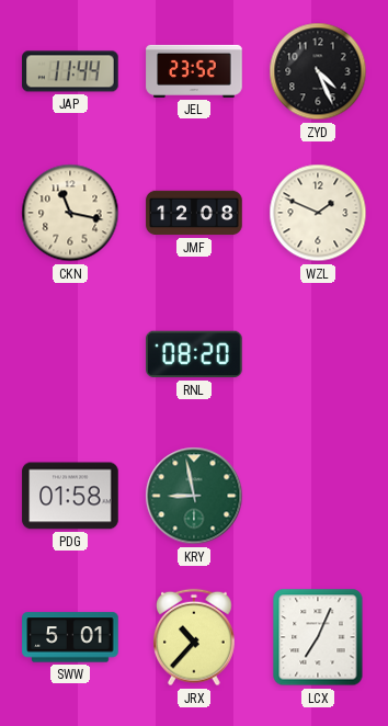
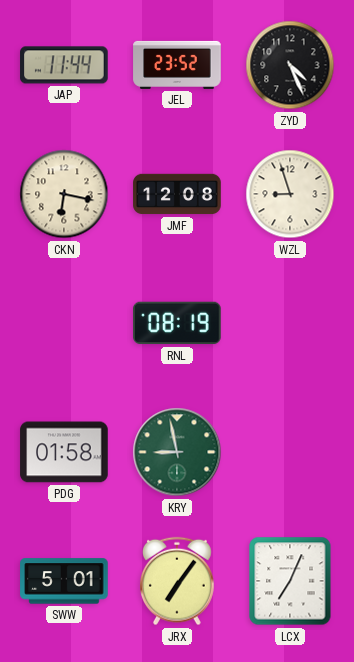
CKN: 11:17 -> 6:17
WZL: 1:49 -> 8:57
RNL: 08:20 -> 08:19
JRX: 10:37 -> 7:06
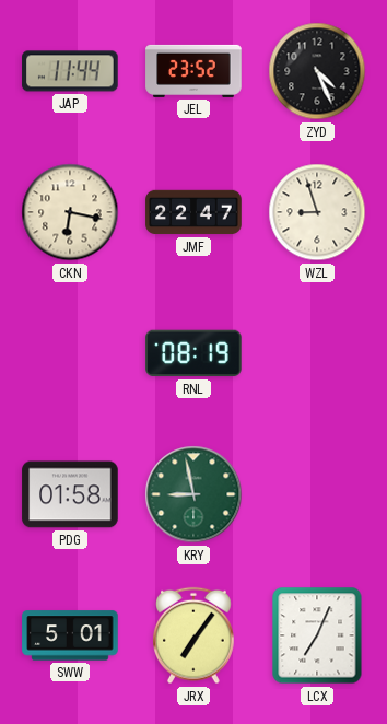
JMF: 12:08 -> 22:47
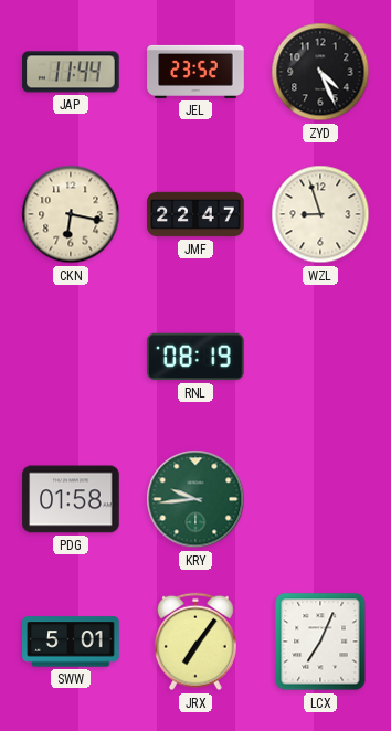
KRY: 8:58 -> 9:44
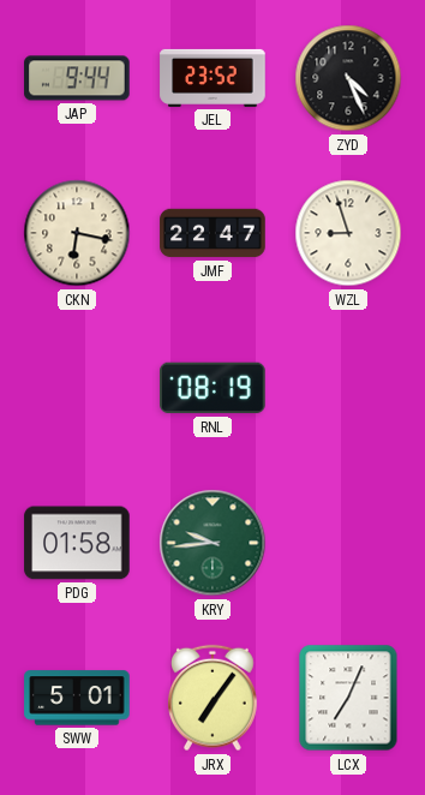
JAP: 11:44 -> 9:44
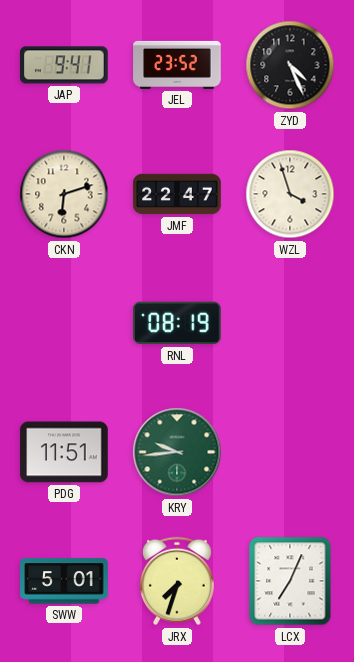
JAP: 9:44 -> 9:41
CKN: 6:17 -> 6:12
WZL: 8:57 -> 3:57
PDG: 01:58 -> 11:51
JRX: 7:06 -> 7:33
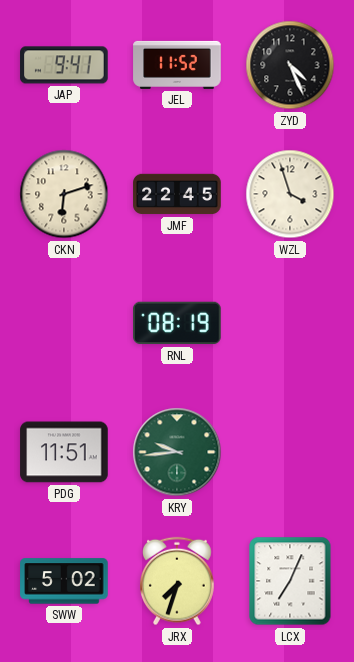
JEL: 23:52 -> 11:52
JMF: 22:47 -> 22:45
SWW: 5:01 -> 5:02
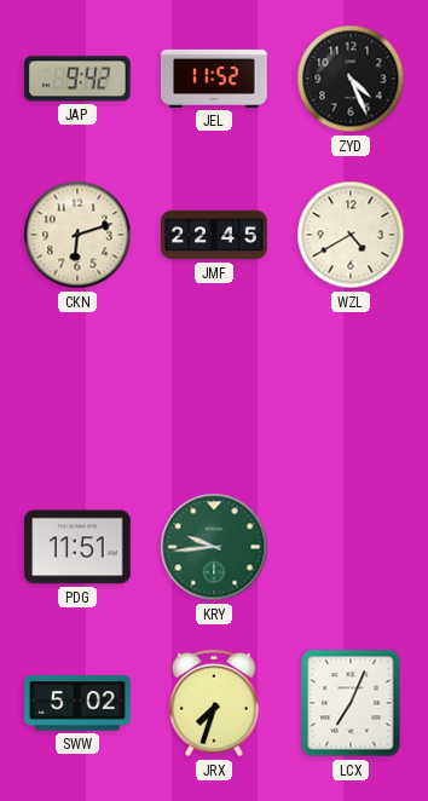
JAP: 9:41 -> 9:42
WZL: 3:57 -> 4:40
RNL: 08:19 -> none
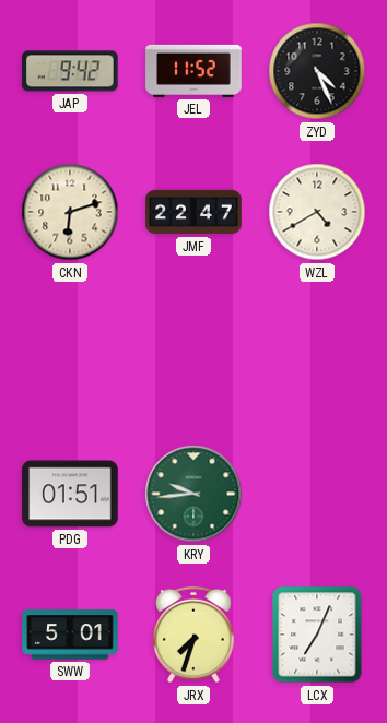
JMF: 22:45 -> 22:47
PDG: 11:51 -> 01:51
SWW: 5:02 -> 5:01
